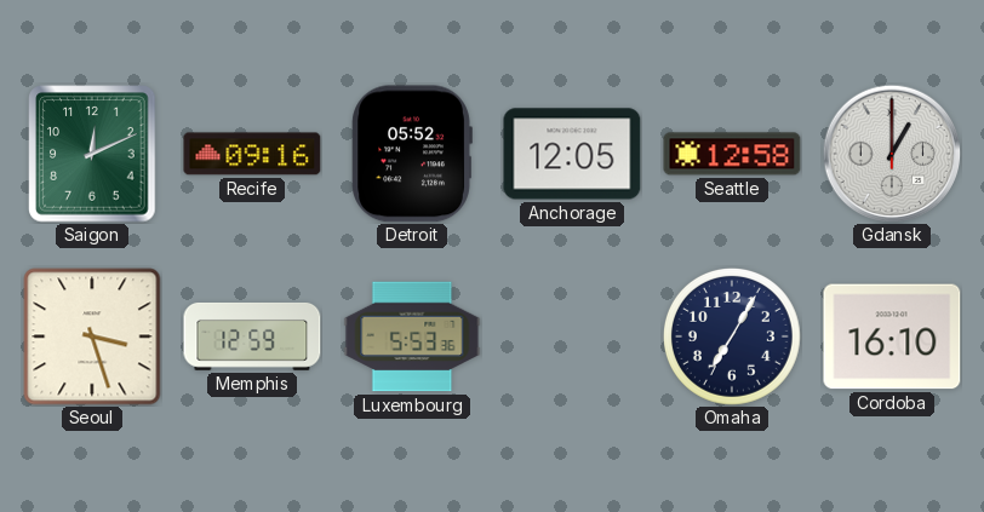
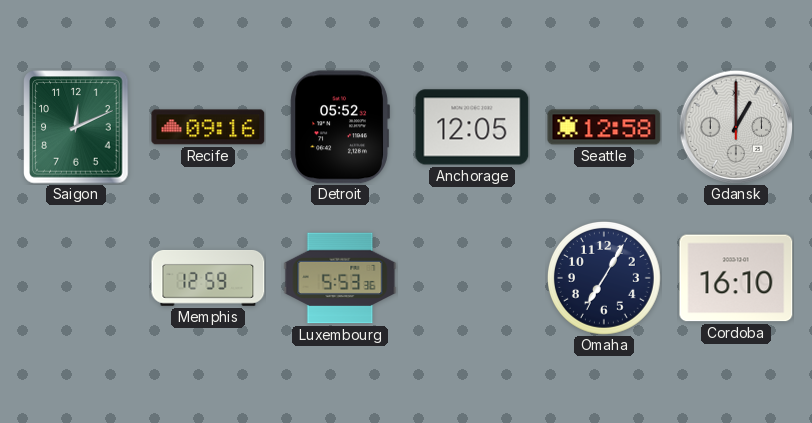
Seoul: 3:27 -> none
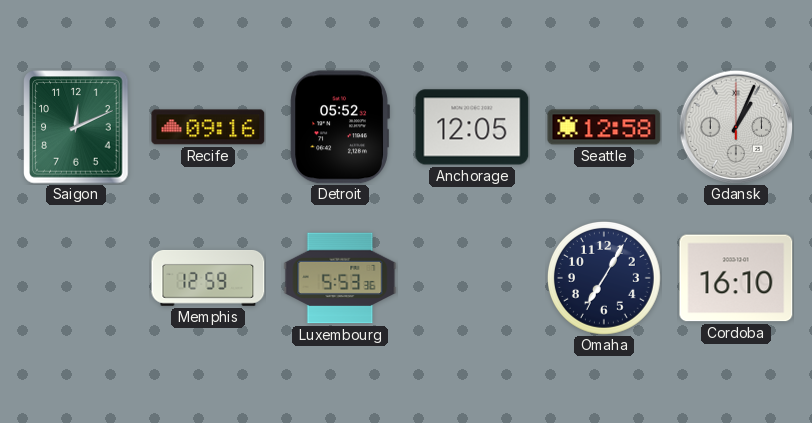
Gdansk: 1:00 -> 1:04
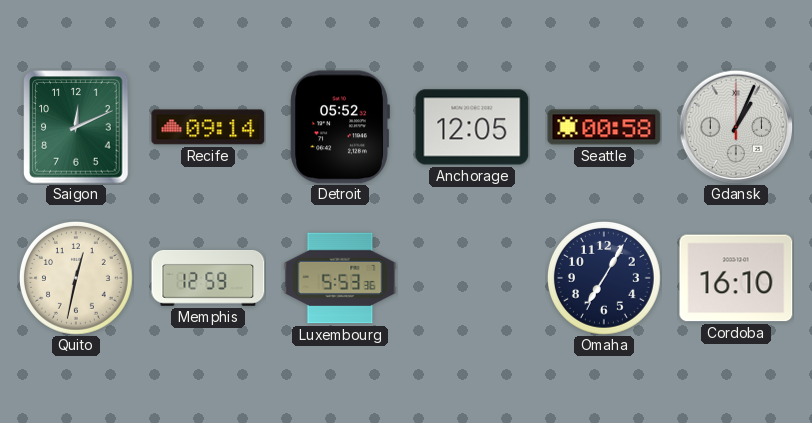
Recife: 09:16 -> 09:14
Seattle: 12:58 -> 00:58
Quito: none -> 12:32
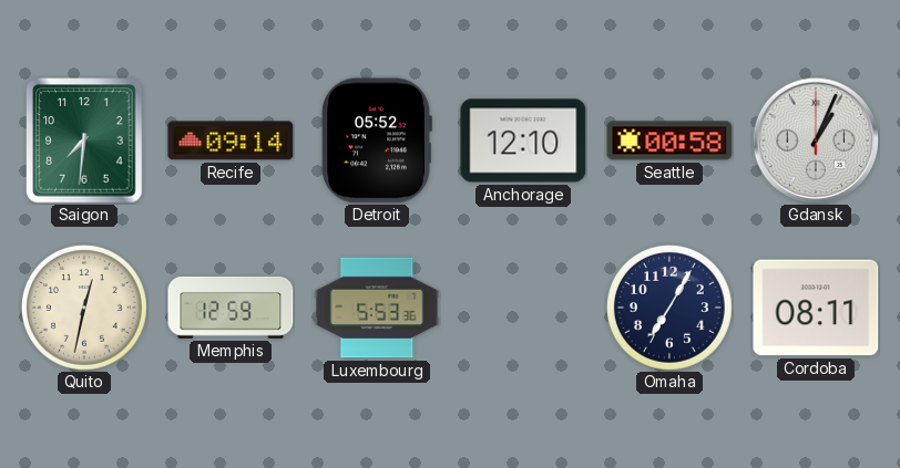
Saigon: 12:11 -> 7:31
Anchorage: 12:05 -> 12:10
Cordoba: 16:10 -> 08:11
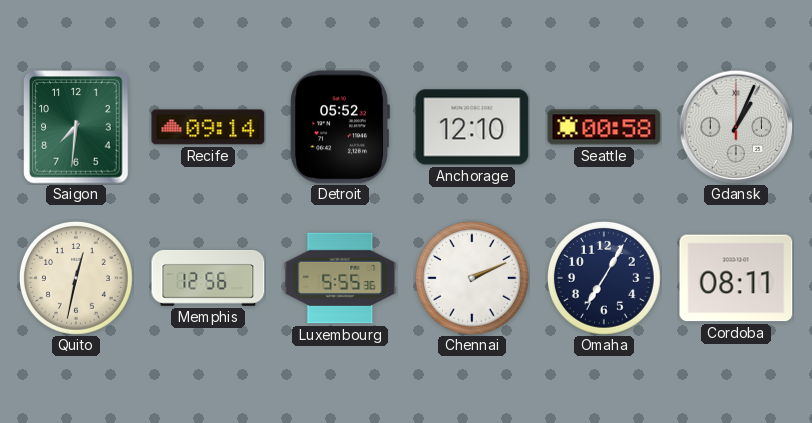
Memphis: 12:59 -> 12:56
Luxembourg: 5:53 -> 5:55
Chennai: none -> 2:11
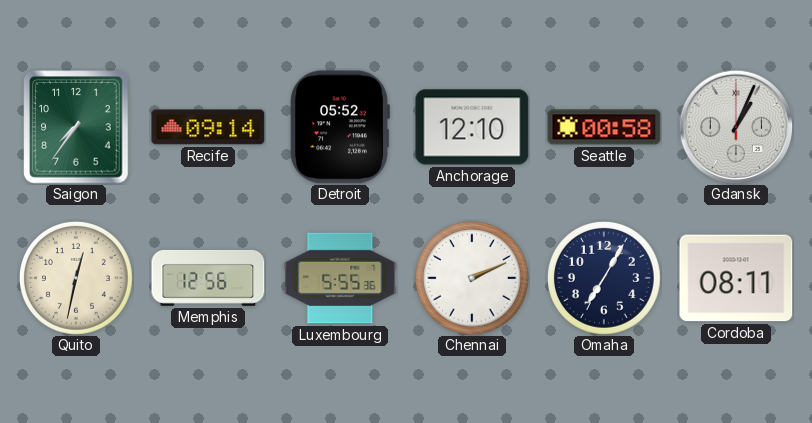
Saigon: 7:31 -> 7:36
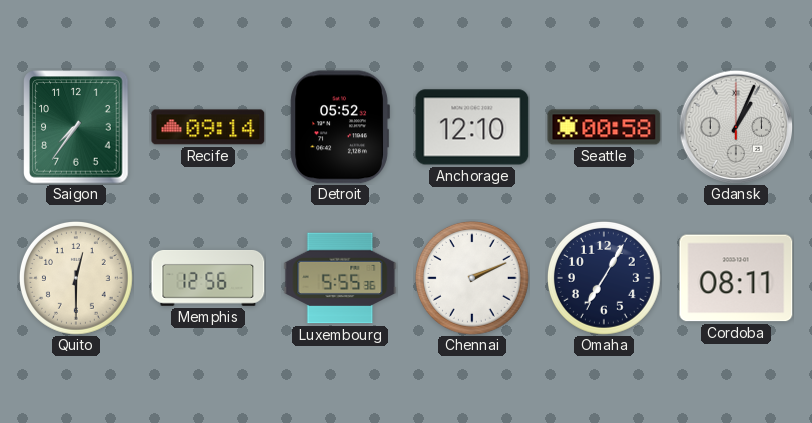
Quito: 12:32 -> 12:30
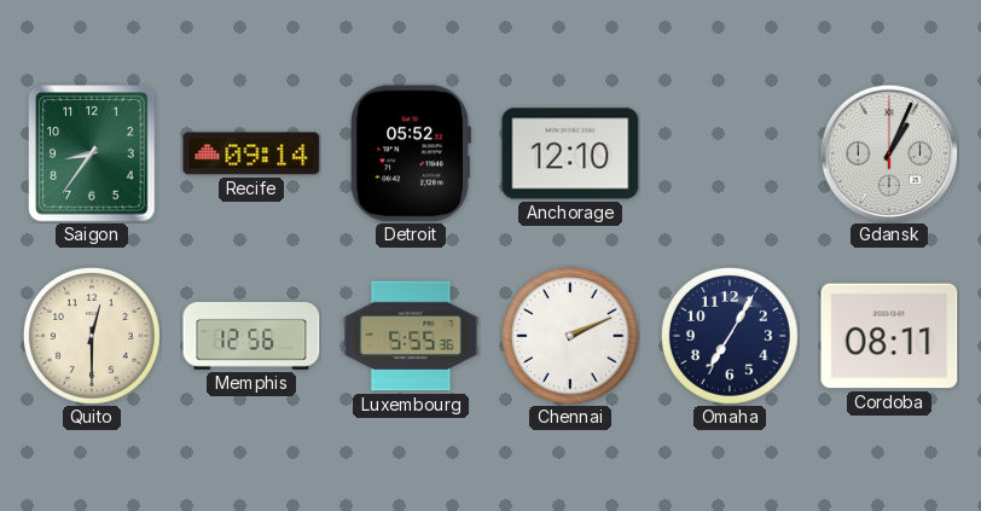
Saigon: 7:36 -> 8:36
Seattle: 00:58 -> none
